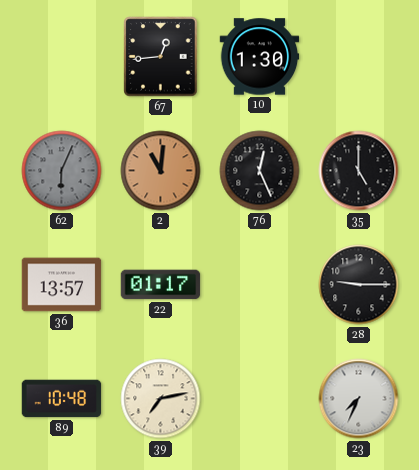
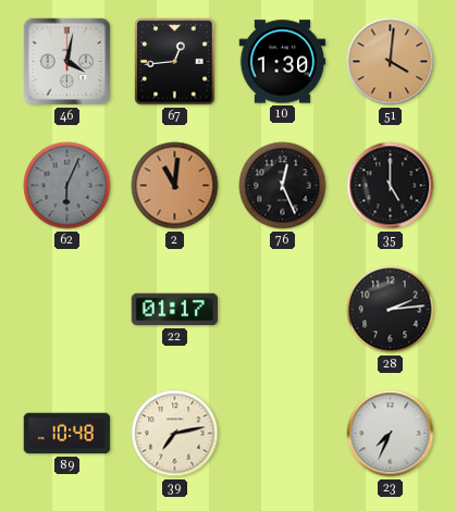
46: none -> 4:02
51: none -> 4:01
36: 13:57 -> none
28: 9:15 -> 2:14
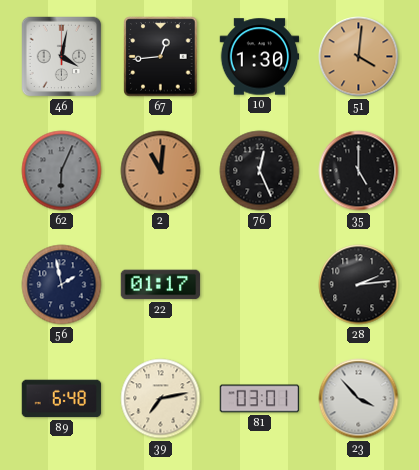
56: none -> 1:58
89: 10:48 -> 6:48
81: none -> 03:01
23: 7:34 -> 3:53
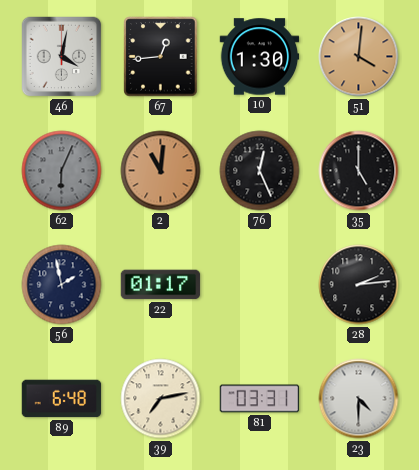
81: 03:01 -> 03:31
23: 3:53 -> 4:30
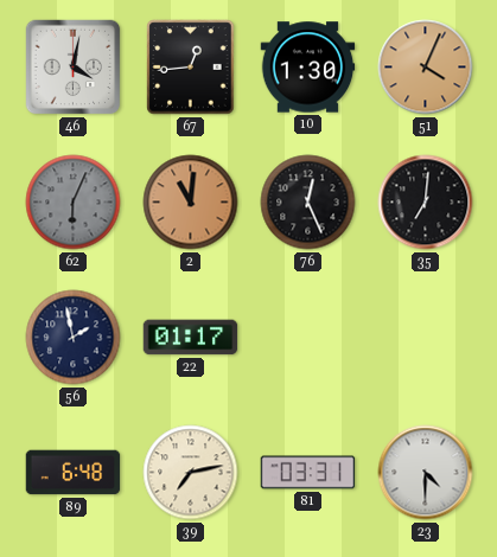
51: 4:01 -> 4:04
35: 5:00 -> 7:01
28: 2:14 -> none
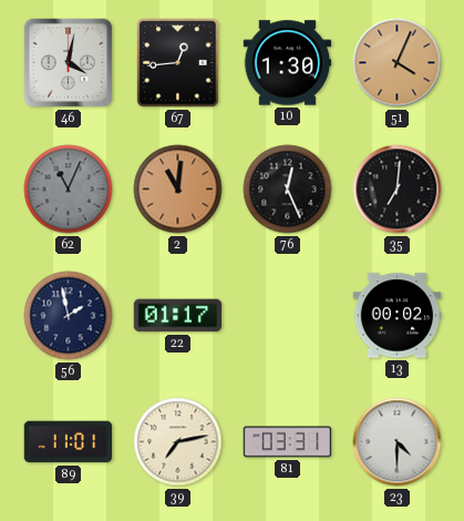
62: 6:04 -> 11:04
13: none -> 00:02
89: 6:48 -> 11:01
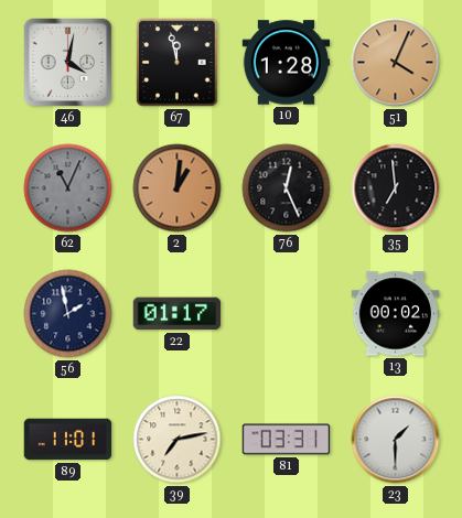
67: 12:44 -> 11:58
10: 1:30 -> 1:28
2: 11:01 -> 1:01
35: 7:01 -> 6:59
23: 4:30 -> 1:30
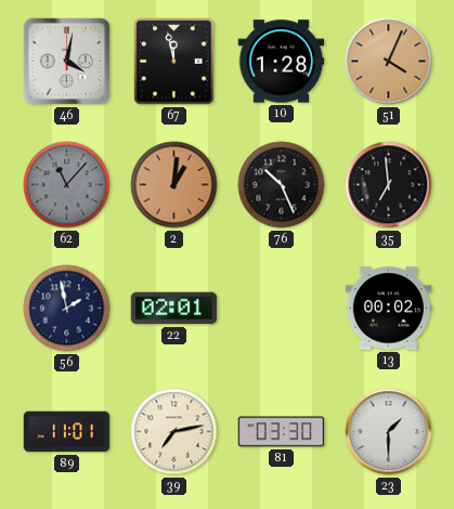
62: 11:04 -> 11:07
76: 12:26 -> 10:26
22: 01:17 -> 02:01
81: 03:31 -> 03:30
